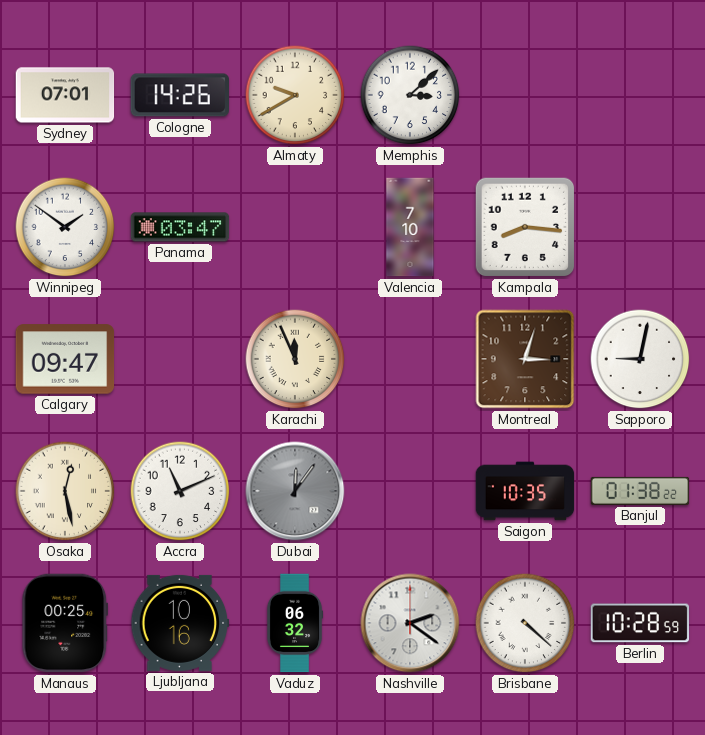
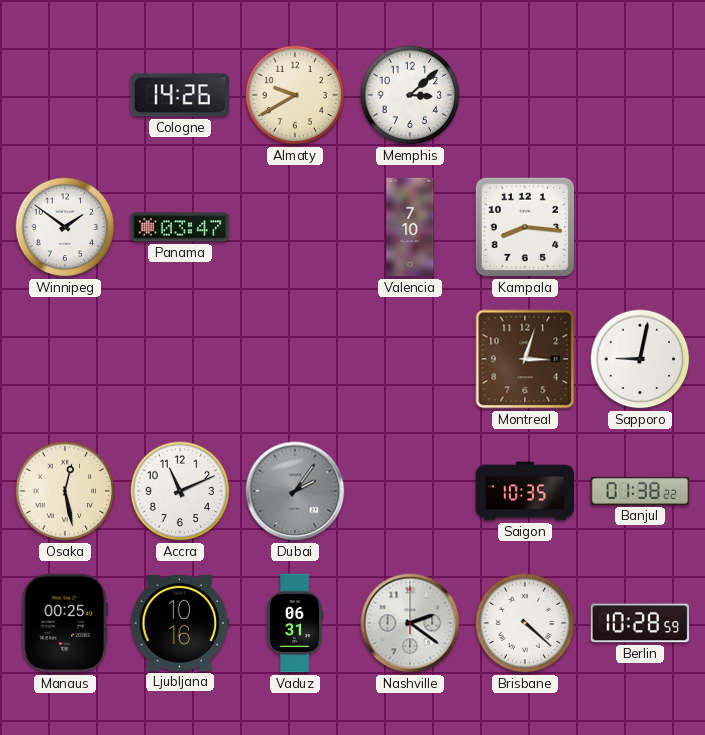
Sydney: 07:01 -> none
Calgary: 09:47 -> none
Karachi: 11:56 -> none
Dubai: 12:06 -> 2:06
Vaduz: 06:32 -> 06:31
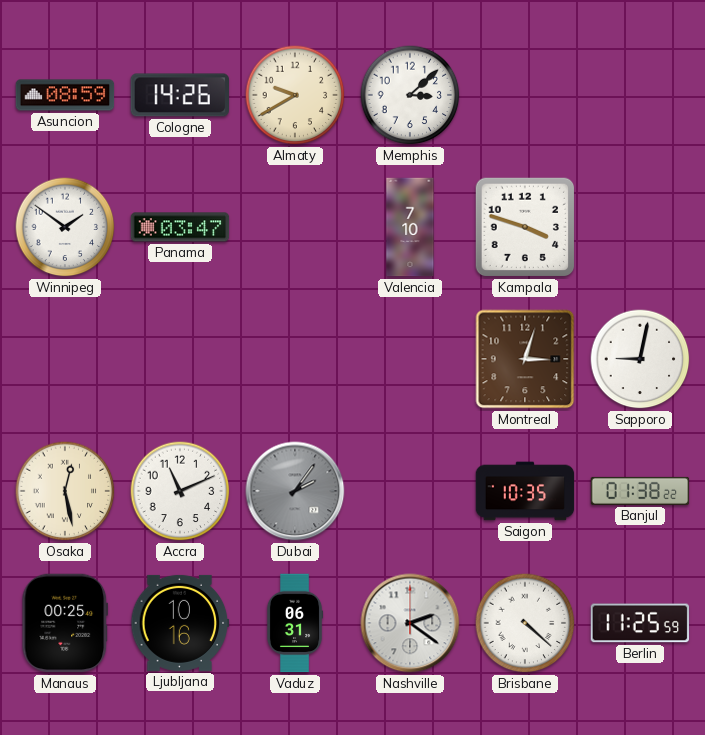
Asuncion: none -> 08:59
Kampala: 8:16 -> 3:48
Berlin: 10:28 -> 11:25
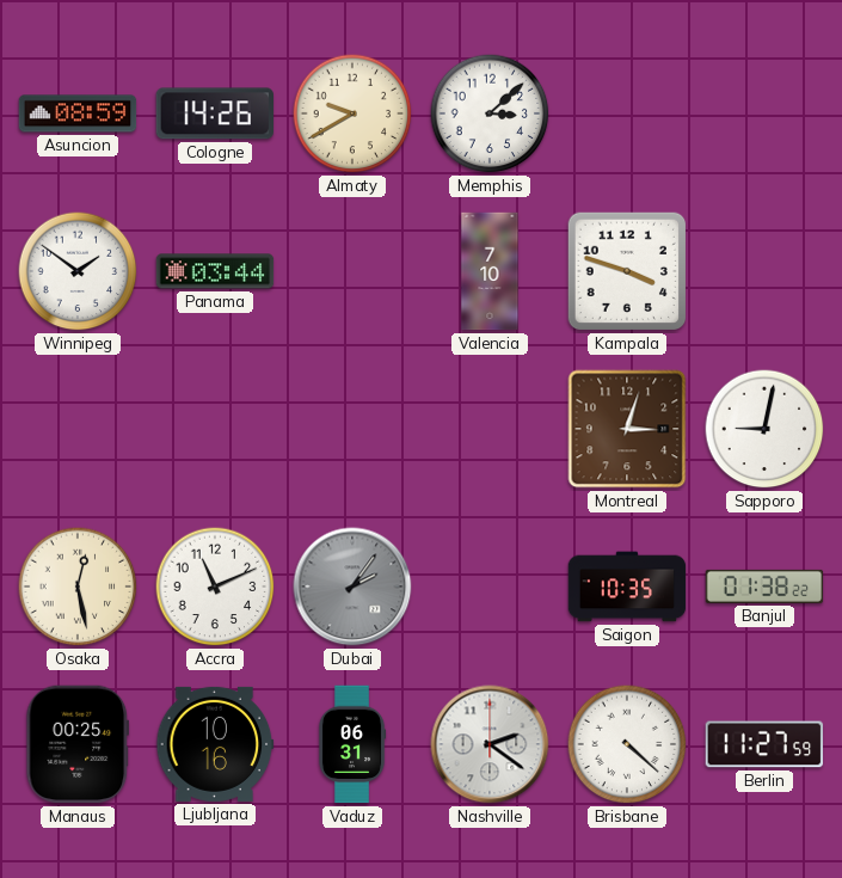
Panama: 03:47 -> 03:44
Berlin: 11:25 -> 11:27
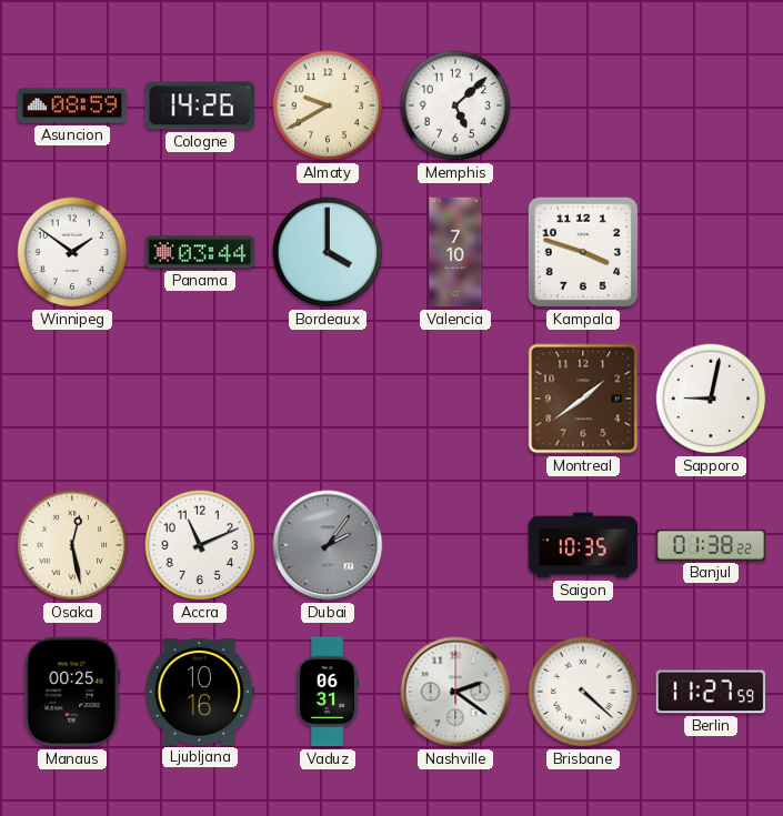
Memphis: 3:08 -> 5:08
Bordeaux: none -> 4:00
Montreal: 3:03 -> 1:39
